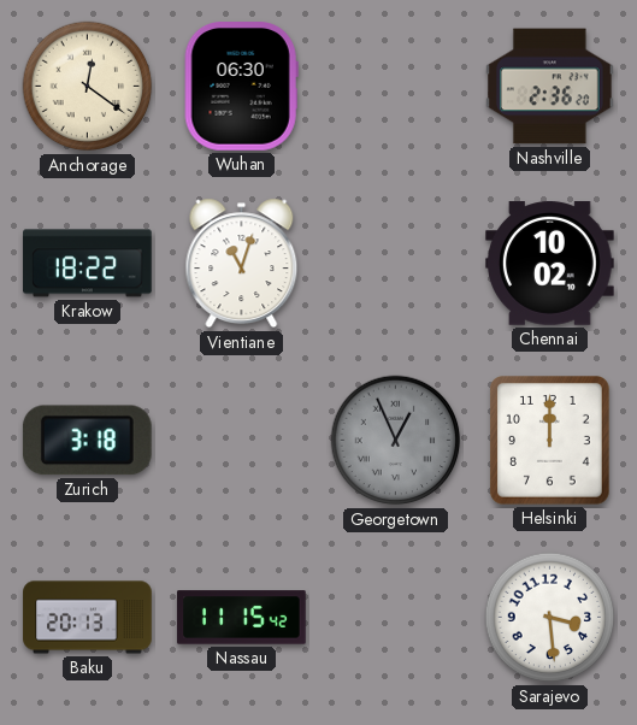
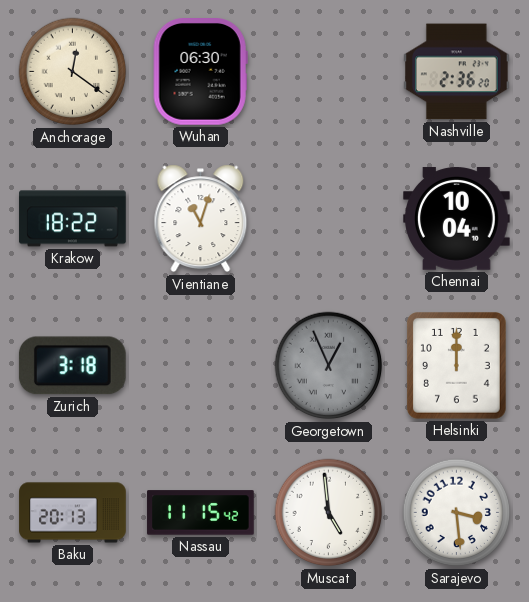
Chennai: 10:02 -> 10:04
Muscat: none -> 4:59
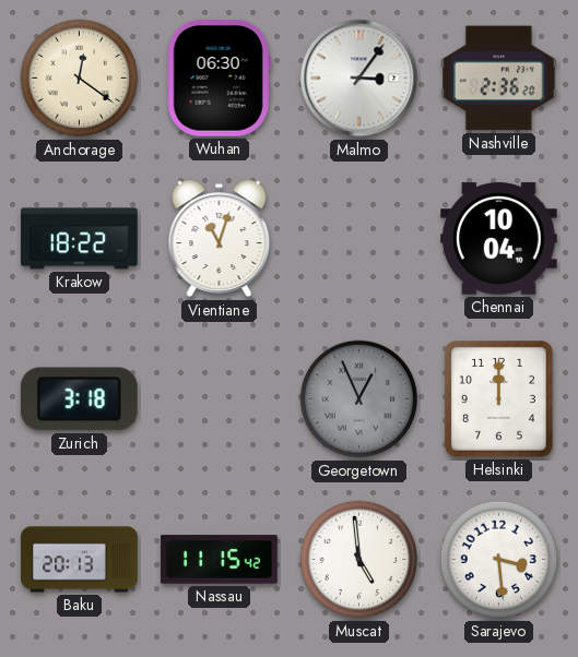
Malmo: none -> 3:06
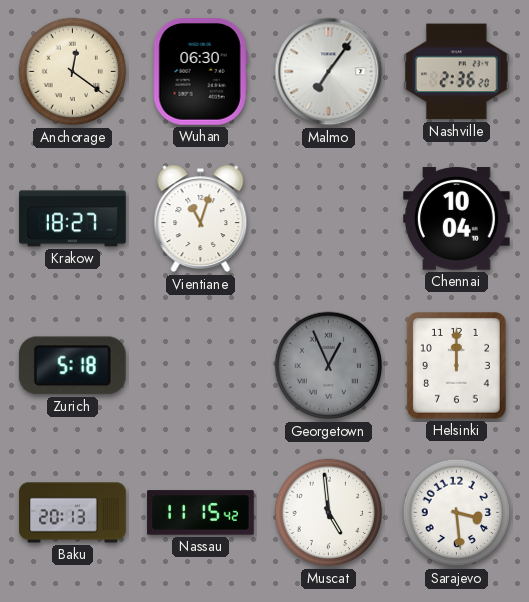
Malmo: 3:06 -> 7:06
Krakow: 18:22 -> 18:27
Zurich: 3:18 -> 5:18
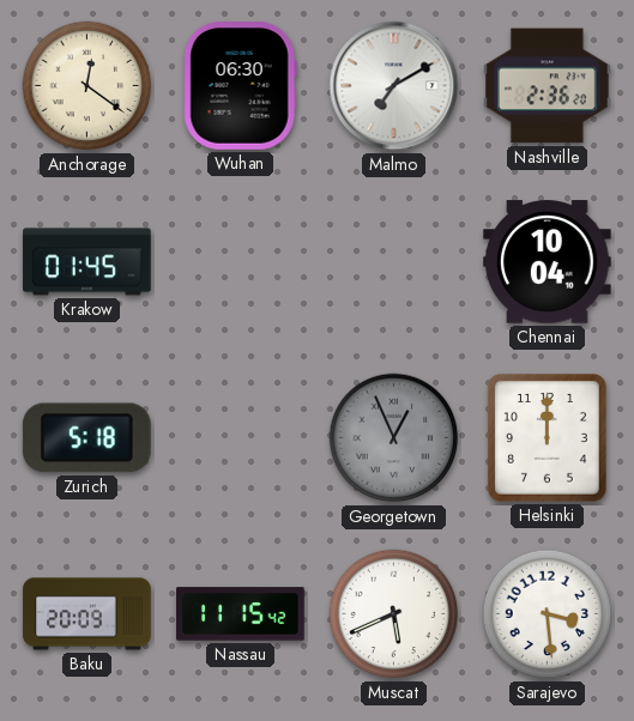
Malmo: 7:06 -> 7:10
Krakow: 18:27 -> 01:45
Vientiane: 11:03 -> none
Baku: 20:13 -> 20:09
Muscat: 4:59 -> 5:41
